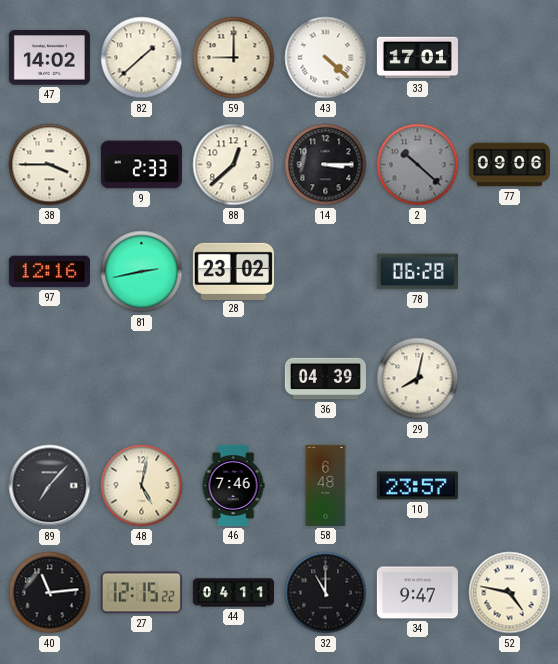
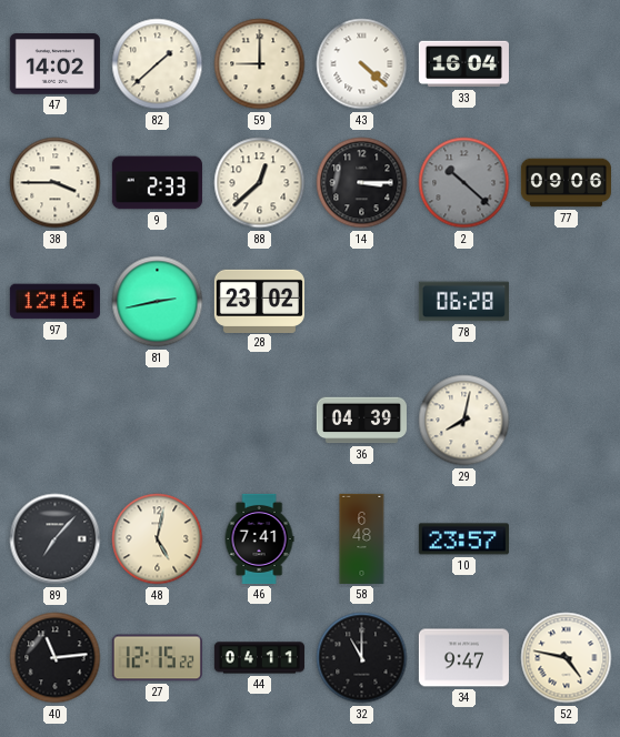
33: 17:01 -> 16:04
46: 7:46 -> 7:41
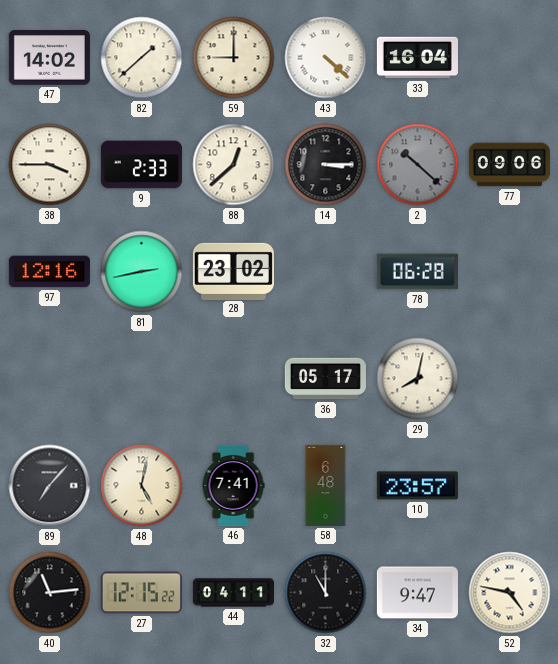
36: 04:39 -> 05:17
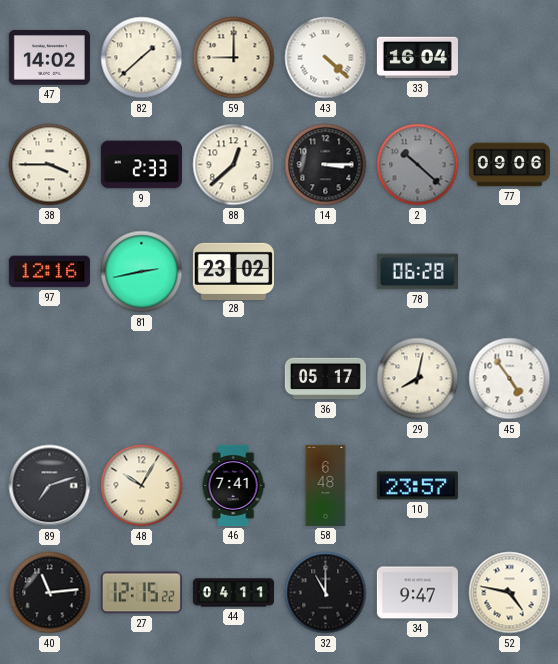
45: none -> 4:54
89: 7:07 -> 7:12
48: 5:02 -> 10:05
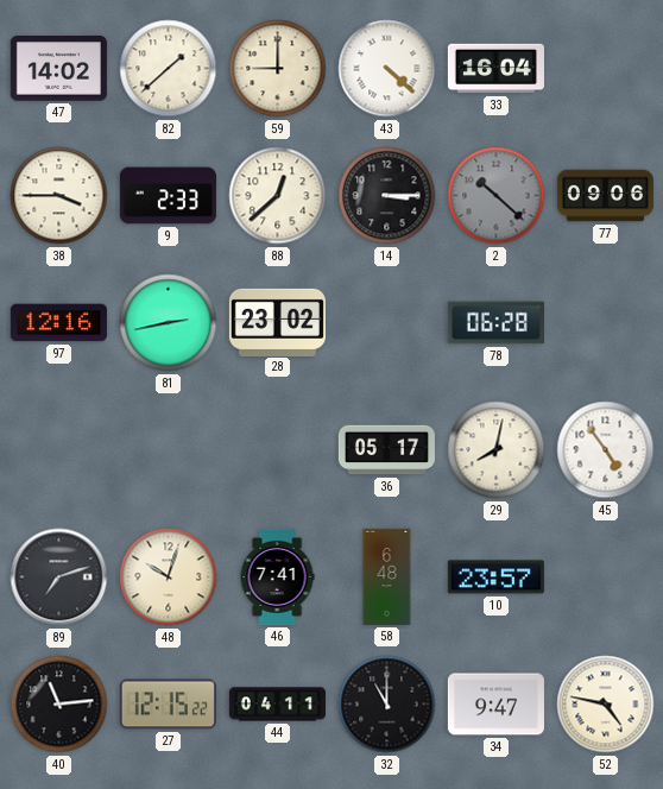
48: 10:05 -> 10:03
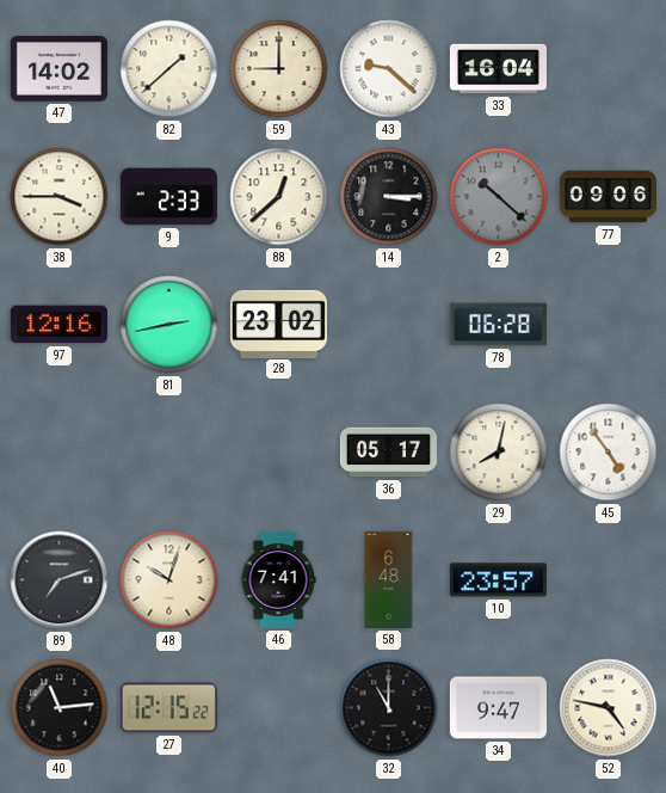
43: 4:22 -> 9:22
44: 04:11 -> none
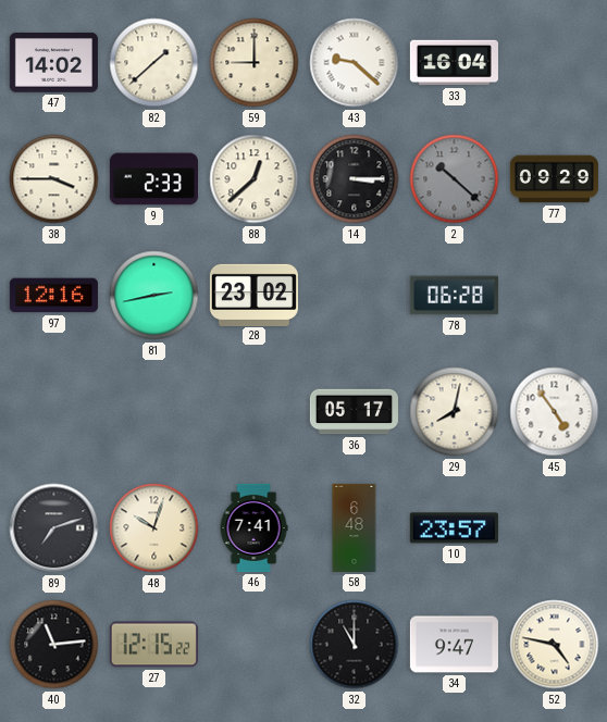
77: 09:06 -> 09:29
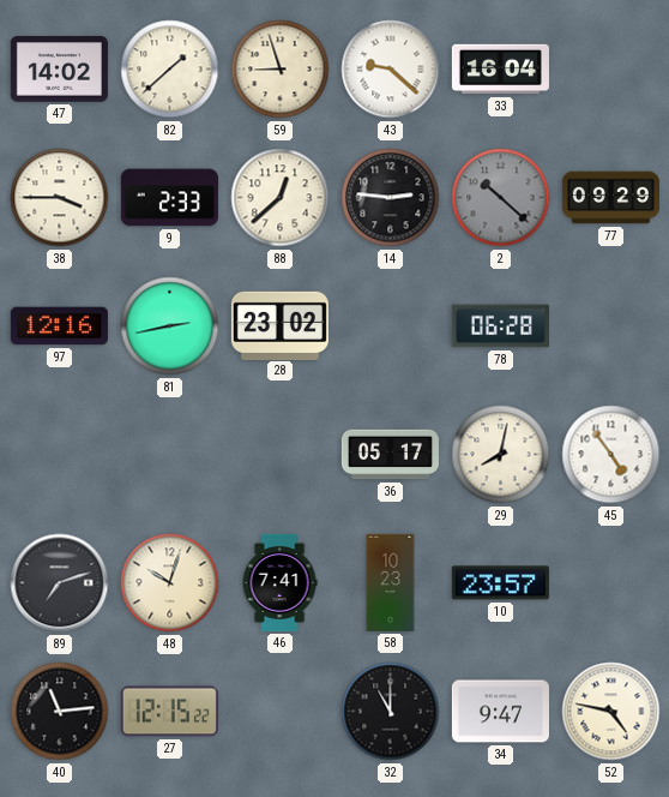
59: 9:00 -> 8:57
14: 3:15 -> 2:46
58: 6:48 -> 10:23
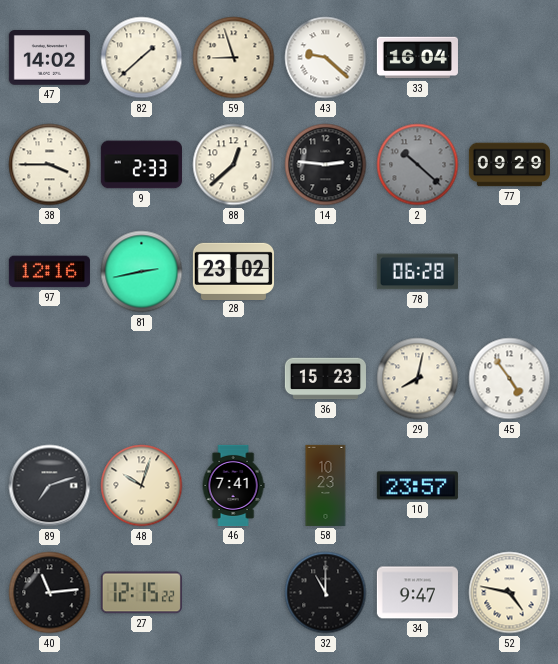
36: 05:17 -> 15:23
